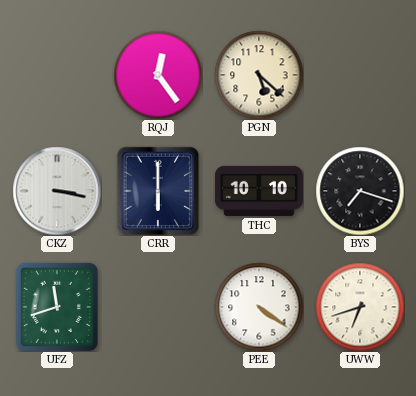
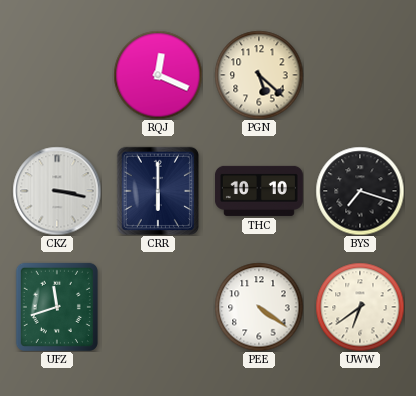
RQJ: 12:24 -> 12:19
UWW: 6:42 -> 6:39
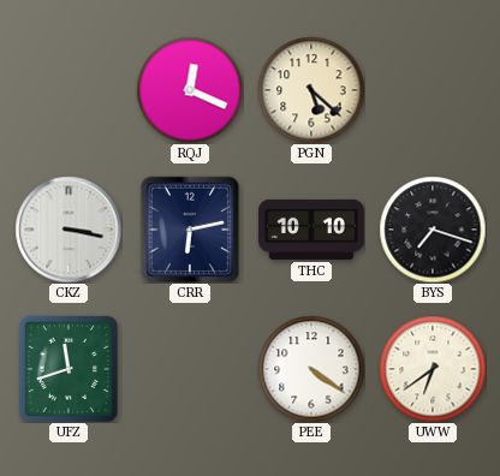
CRR: 6:00 -> 6:13
